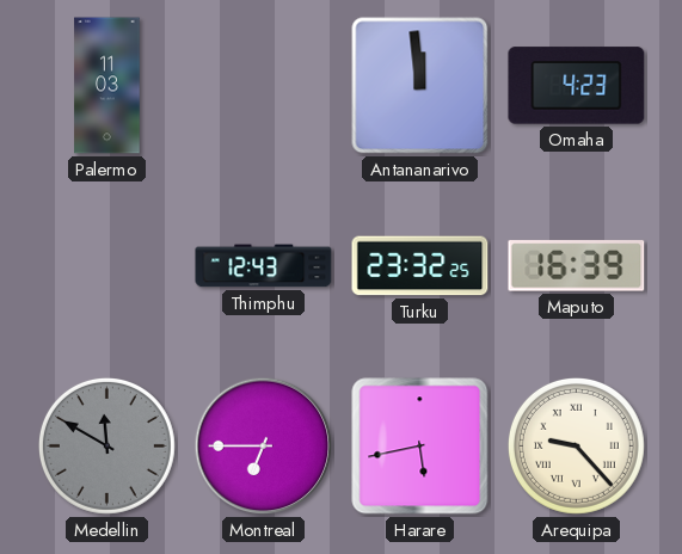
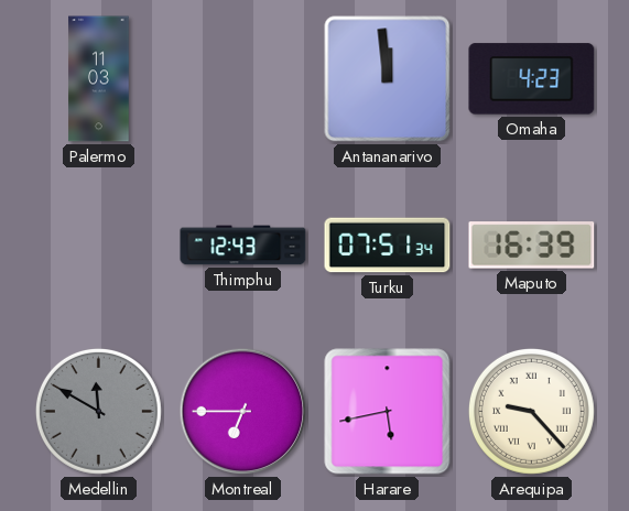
Turku: 23:32 -> 07:51
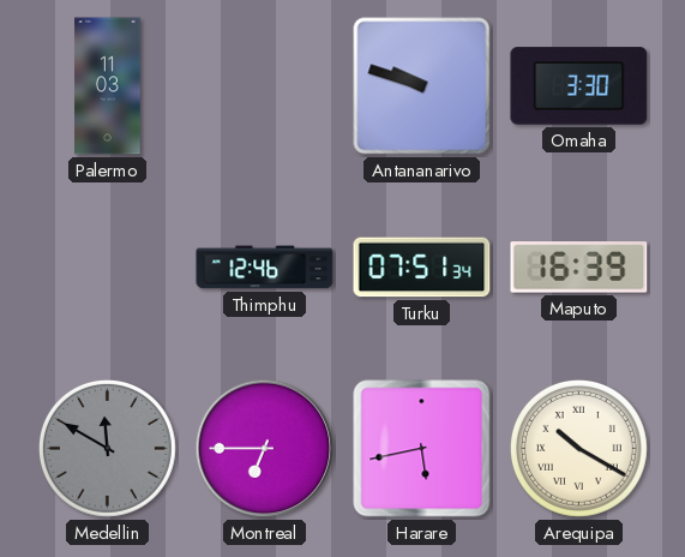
Antananarivo: 11:59 -> 9:48
Omaha: 4:23 -> 3:30
Thimphu: 12:43 -> 12:46
Arequipa: 9:23 -> 10:20
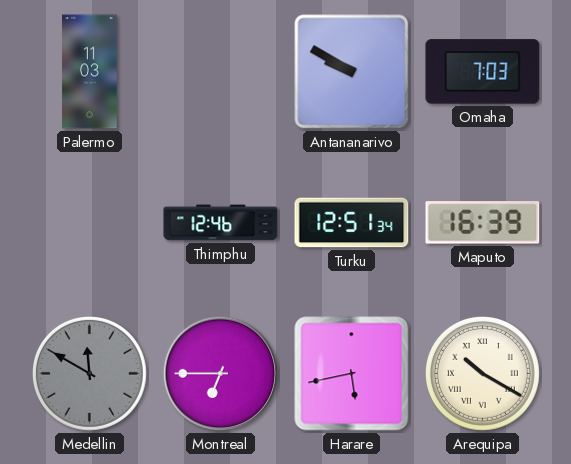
Antananarivo: 9:48 -> 9:50
Omaha: 3:30 -> 7:03
Turku: 07:51 -> 12:51
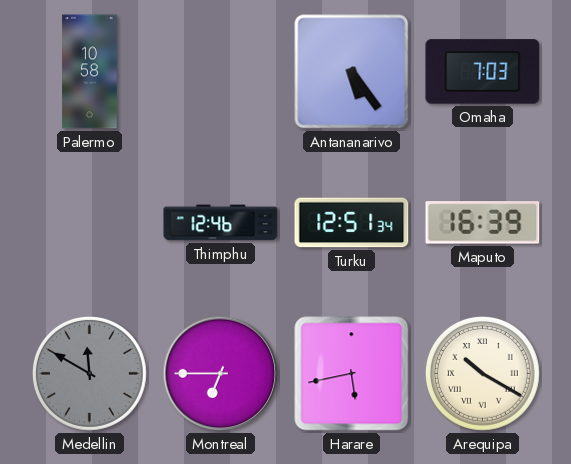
Palermo: 11:03 -> 10:58
Antananarivo: 9:50 -> 5:24
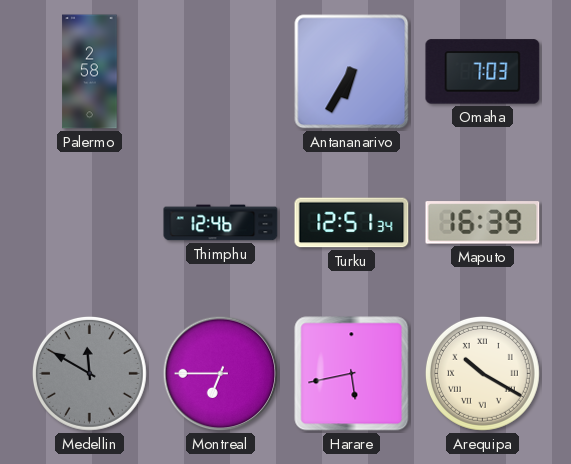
Palermo: 10:58 -> 2:58
Antananarivo: 5:24 -> 6:35
